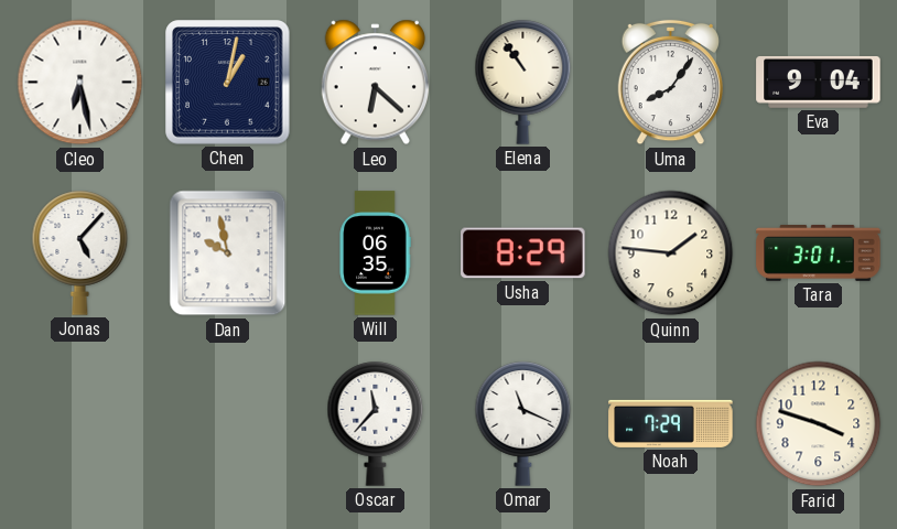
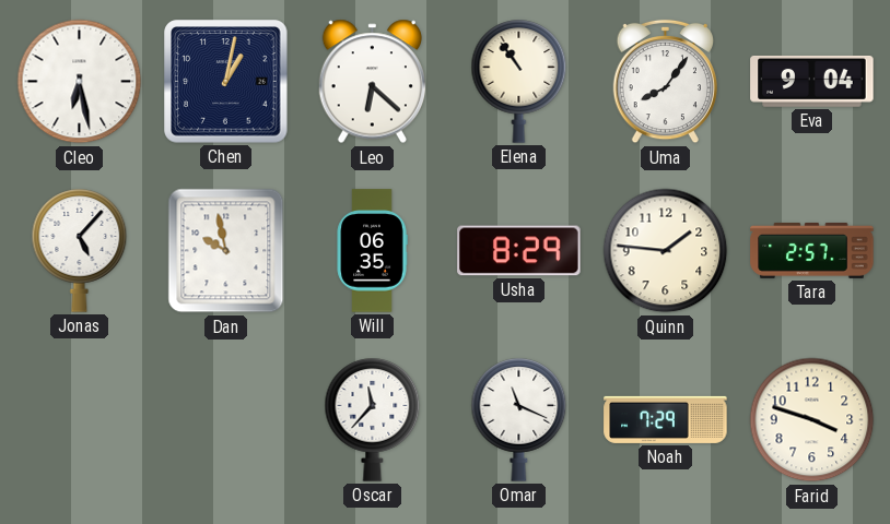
Tara: 3:01 -> 2:57
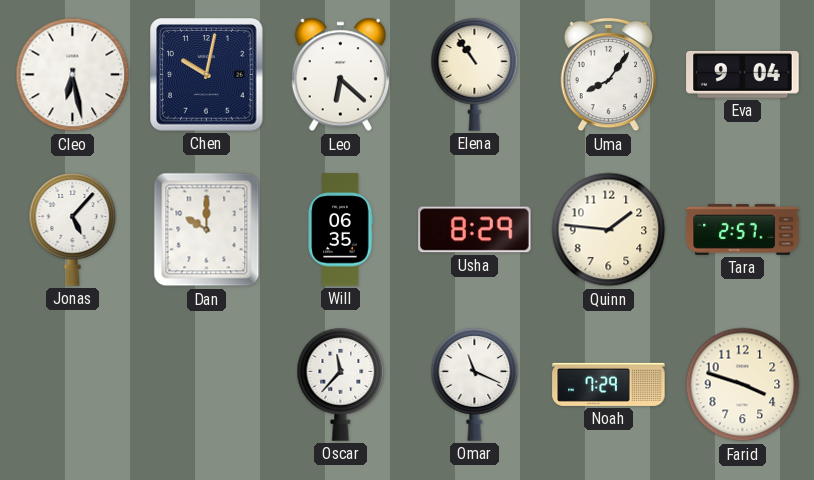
Chen: 1:02 -> 10:02
Dan: 9:58 -> 10:00
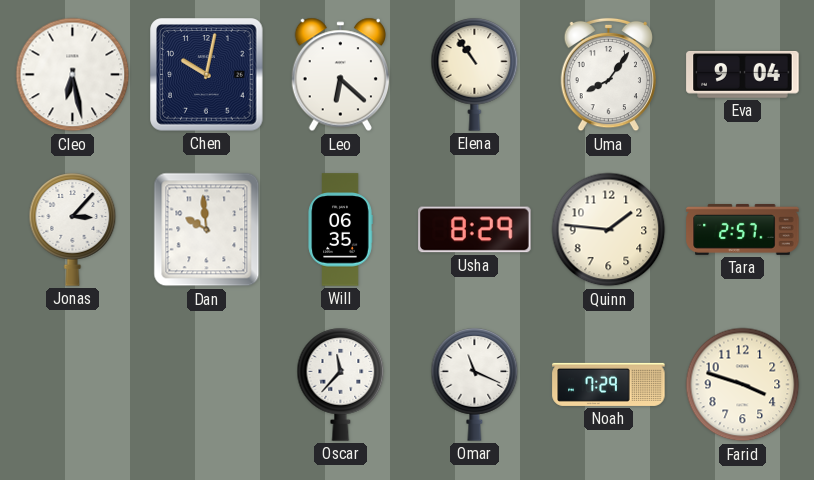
Jonas: 5:07 -> 3:07
Dan: 10:00 -> 9:59
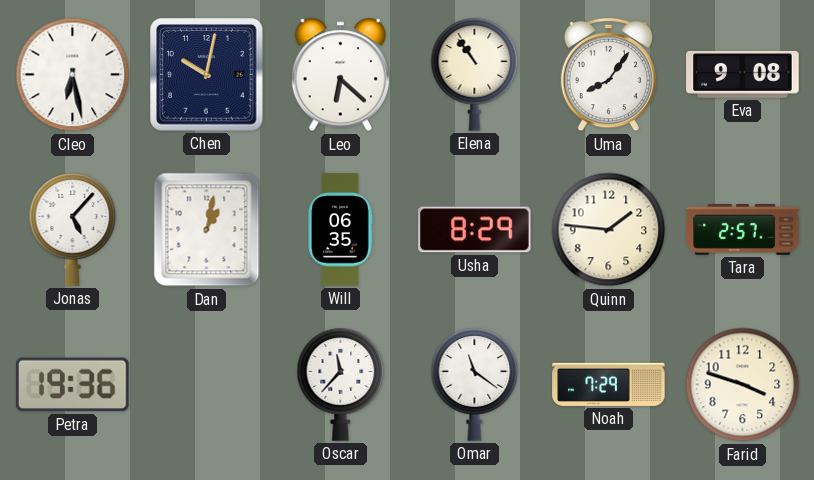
Eva: 9:04 -> 9:08
Jonas: 3:07 -> 5:07
Dan: 9:59 -> 1:02
Petra: none -> 19:36
Omar: 11:19 -> 11:21
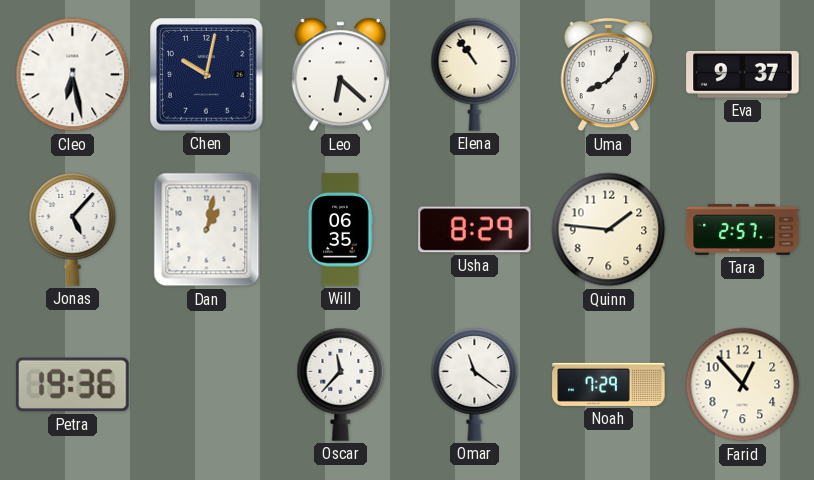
Eva: 9:08 -> 9:37
Farid: 3:48 -> 12:53
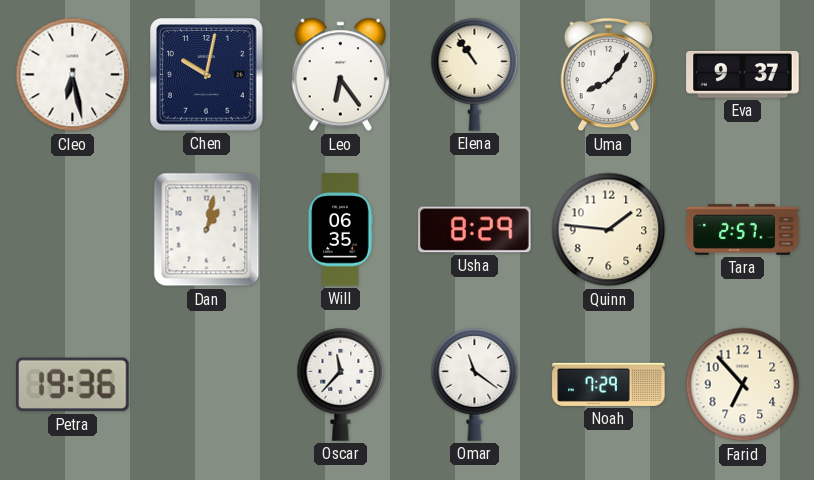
Leo: 6:22 -> 6:24
Jonas: 5:07 -> none
Farid: 12:53 -> 6:53
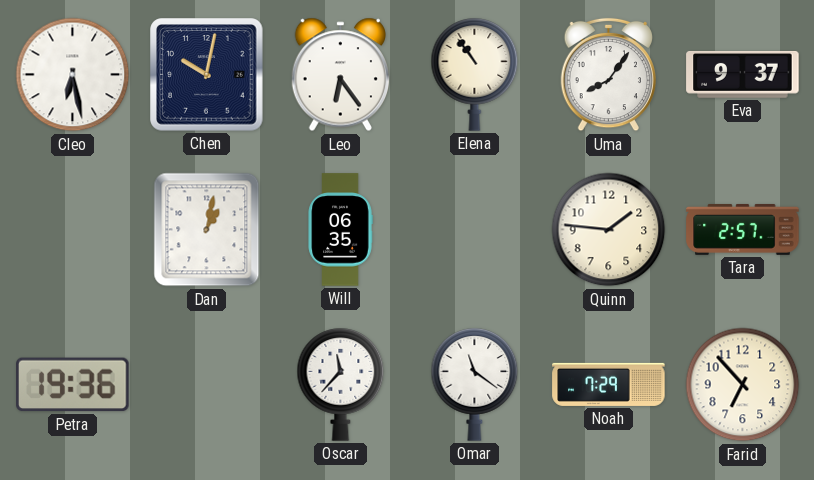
Usha: 8:29 -> none
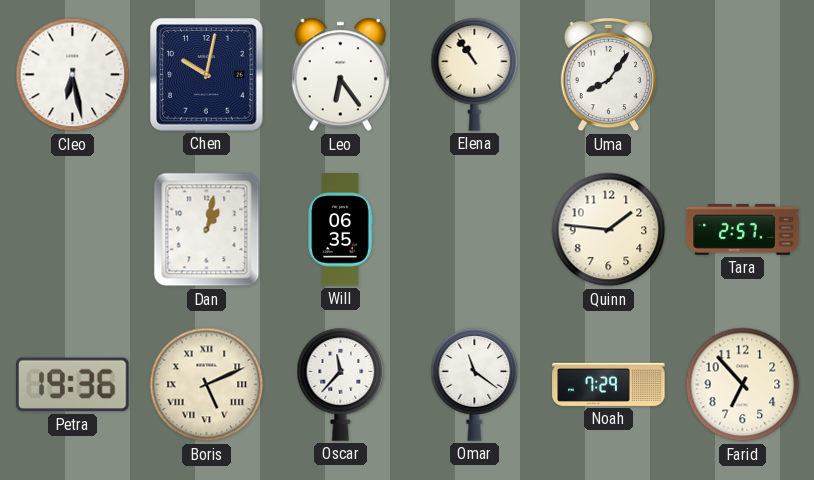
Eva: 9:37 -> none
Boris: none -> 5:11
